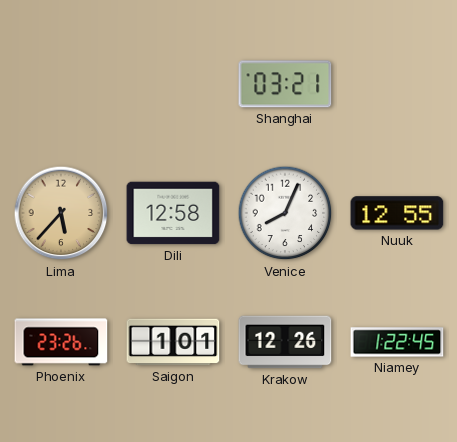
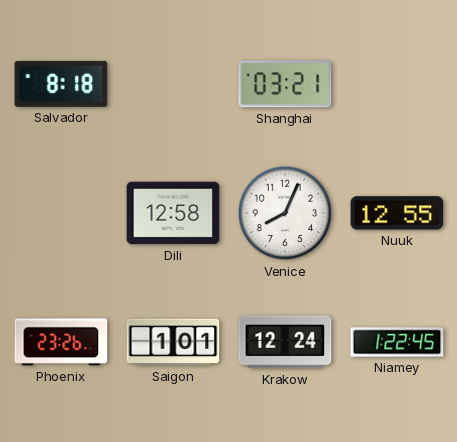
Salvador: none -> 8:18
Lima: 5:37 -> none
Krakow: 12:26 -> 12:24
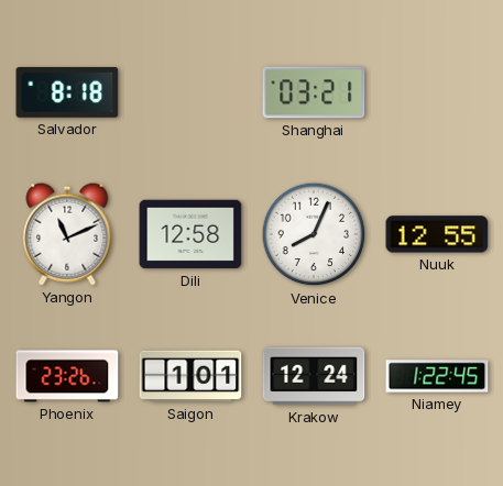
Yangon: none -> 11:11
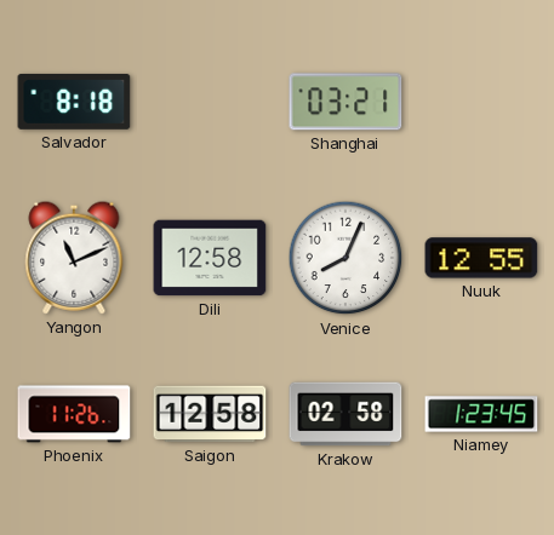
Phoenix: 23:26 -> 11:26
Saigon: 1:01 -> 12:58
Krakow: 12:24 -> 02:58
Niamey: 1:22 -> 1:23
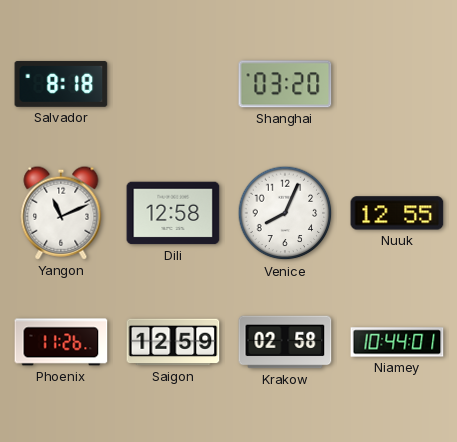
Shanghai: 03:21 -> 03:20
Saigon: 12:58 -> 12:59
Niamey: 1:23 -> 10:44
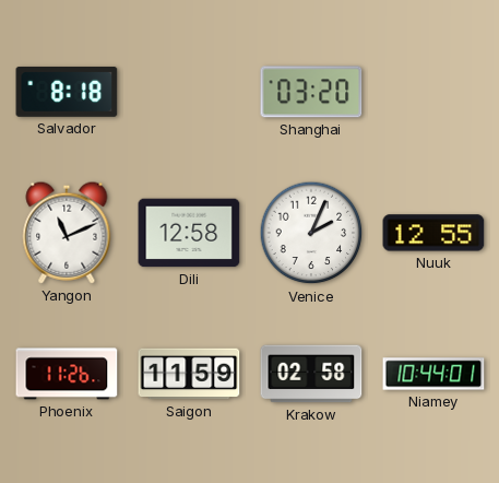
Venice: 8:04 -> 2:04
Saigon: 12:59 -> 11:59
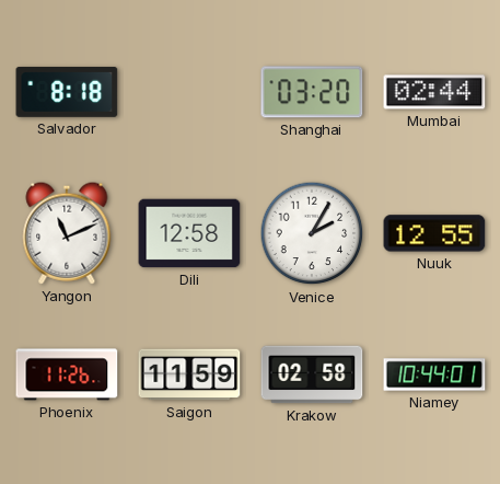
Mumbai: none -> 02:44
Venice: 2:04 -> 2:05
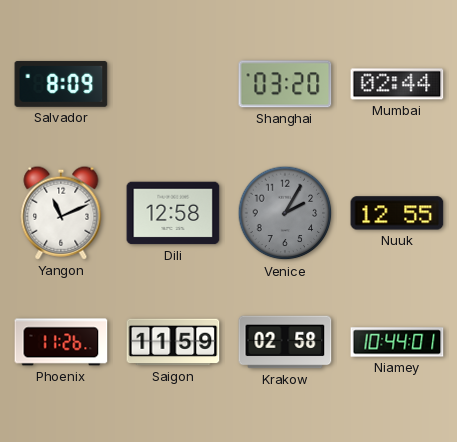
Salvador: 8:18 -> 8:09
Venice dial: white -> grey
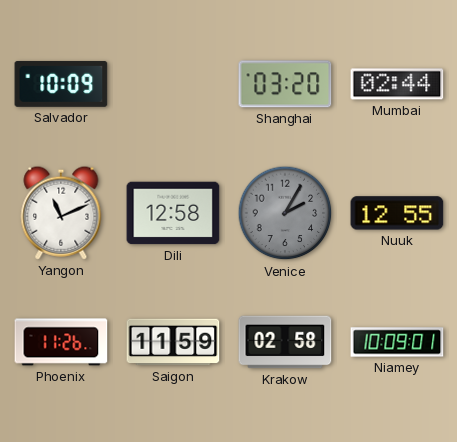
Salvador: 8:09 -> 10:09
Niamey: 10:44 -> 10:09
